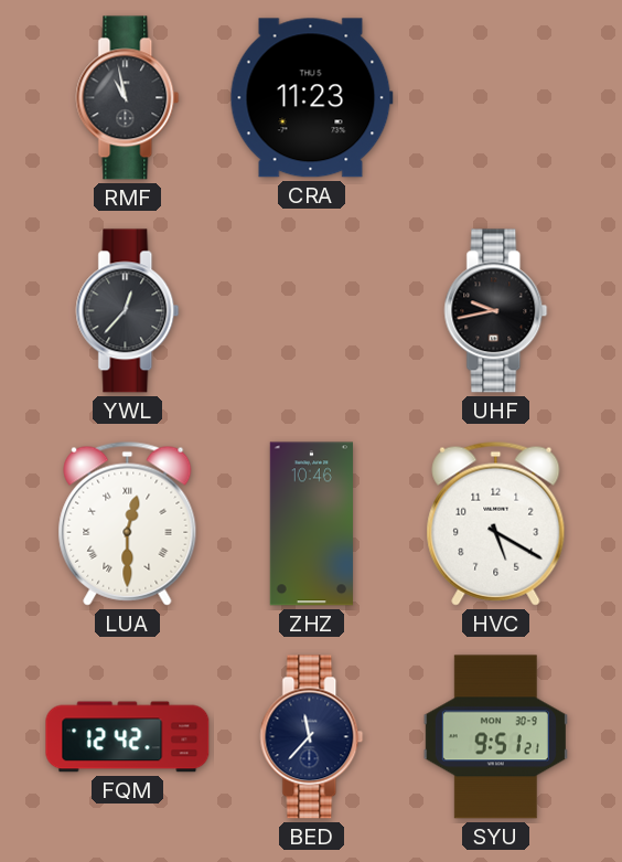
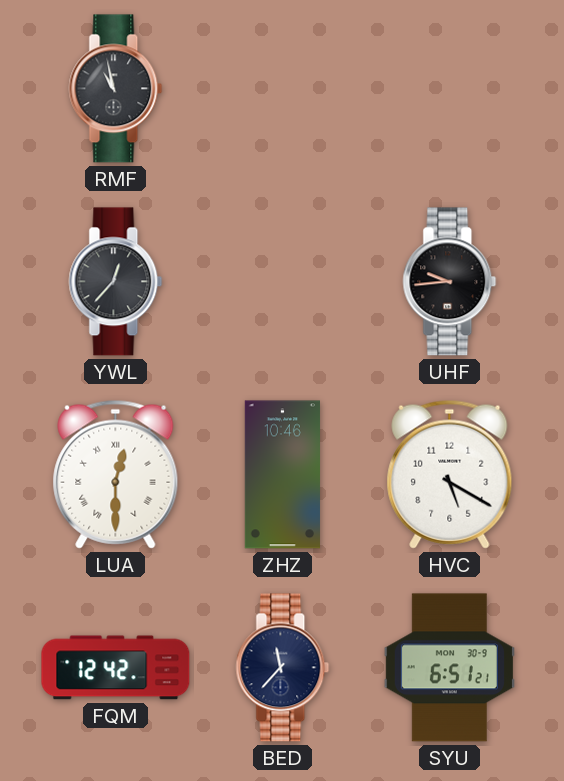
CRA: 11:23 -> none
UHF: 9:43 -> 9:44
SYU: 9:51 -> 6:51
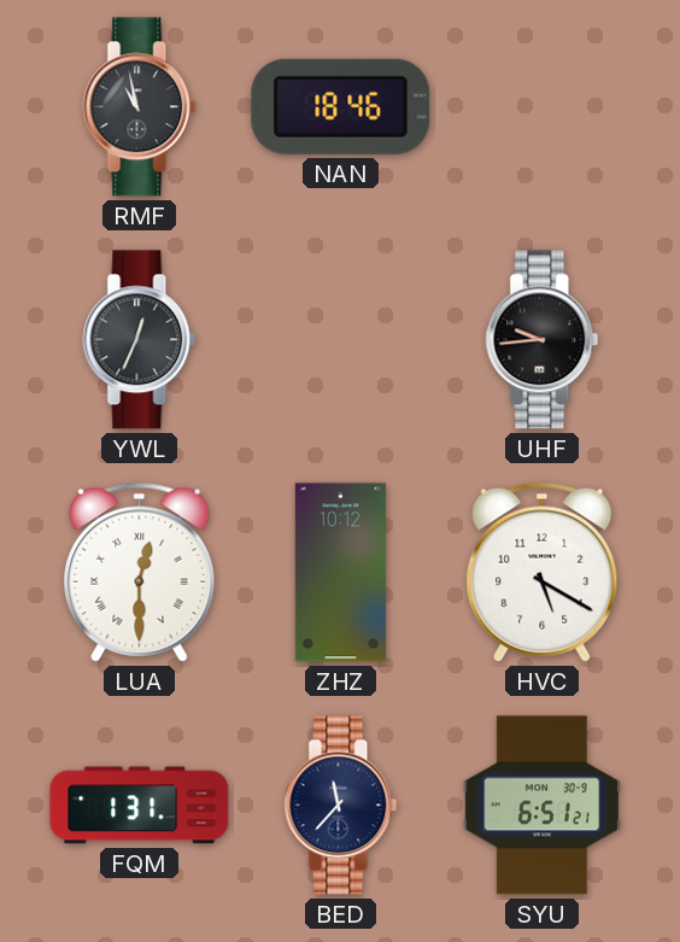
NAN: none -> 18:46
YWL: 12:37 -> 12:34
ZHZ: 10:46 -> 10:12
FQM: 12:42 -> 1:31
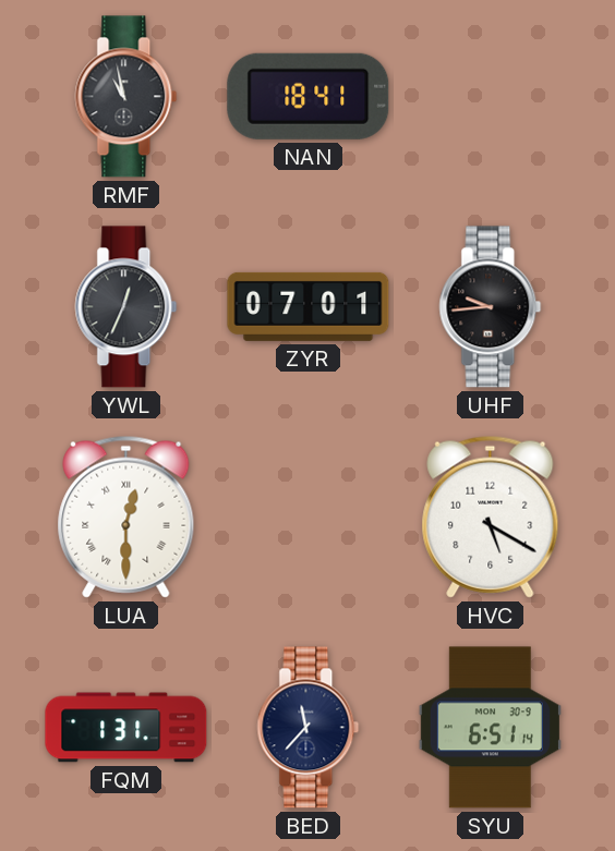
NAN: 18:46 -> 18:41
ZYR: none -> 07:01
ZHZ: 10:12 -> none
SYU: 6:51:21 -> 6:51:14
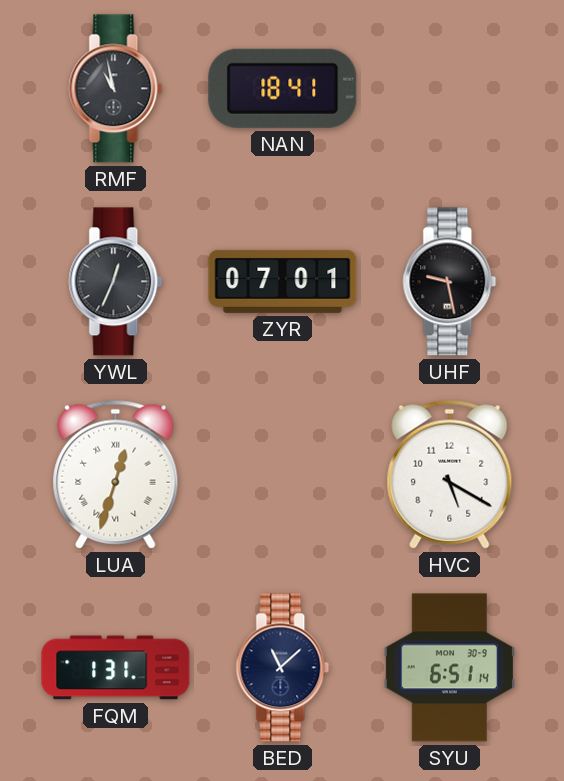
UHF: 9:44 -> 9:28
LUA: 12:30 -> 12:33
BED: 11:37 -> 11:08
